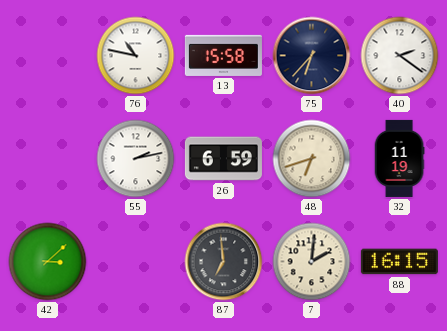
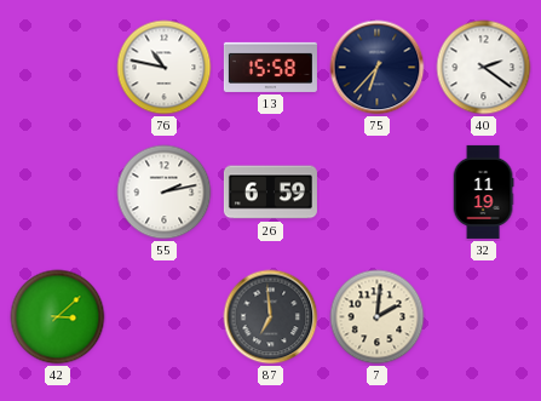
48: 6:42 -> none
88: 16:15 -> none
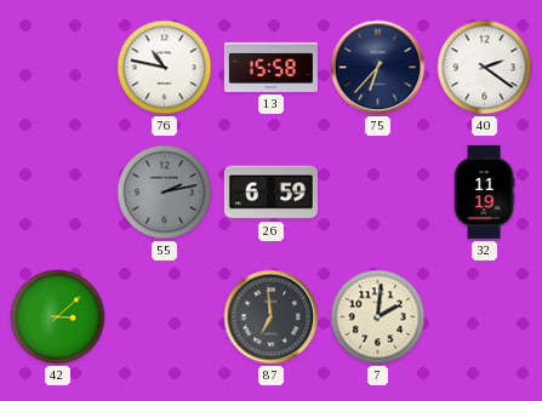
55 dial: white -> grey
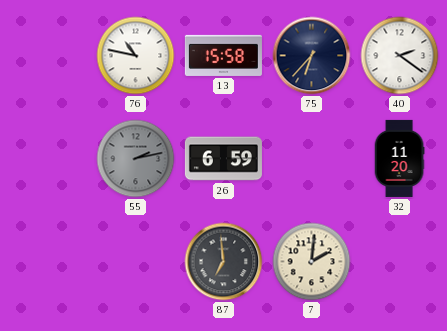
32: 11:19 -> 11:20
42: 3:08 -> none
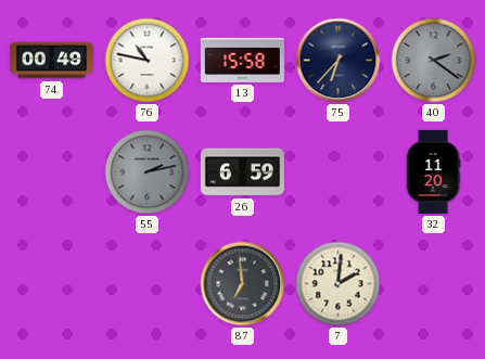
74: none -> 00:49
40 dial: white -> grey
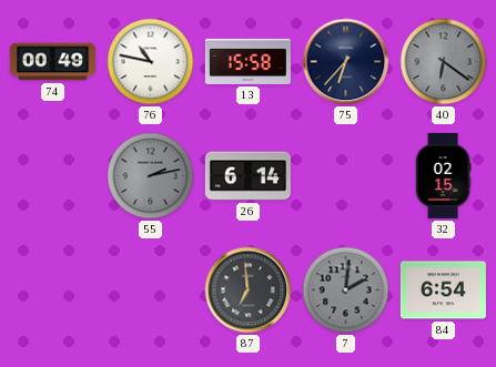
40: 2:21 -> 6:21
26: 6:59 -> 6:14
32: 11:20 -> 02:15
7 dial: cream -> grey
84: none -> 6:54
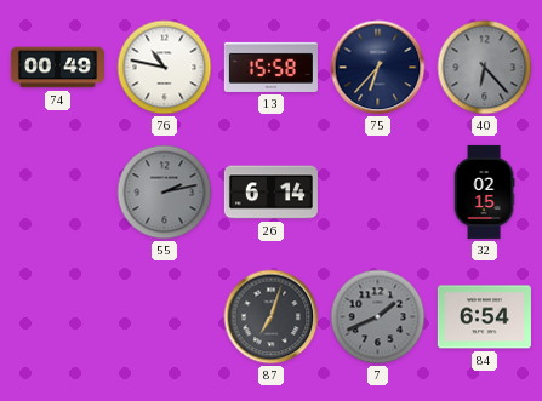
40: 6:21 -> 6:23
87: 6:59 -> 7:03
7: 2:01 -> 1:41
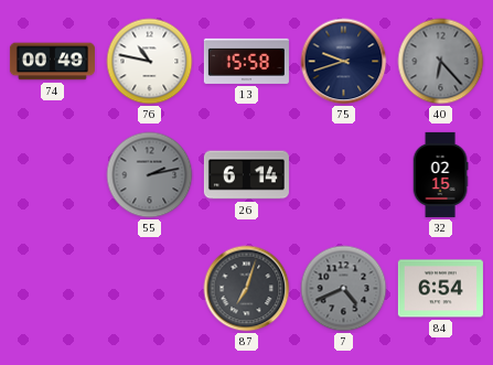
75: 6:37 -> 9:42
7: 1:41 -> 4:41
